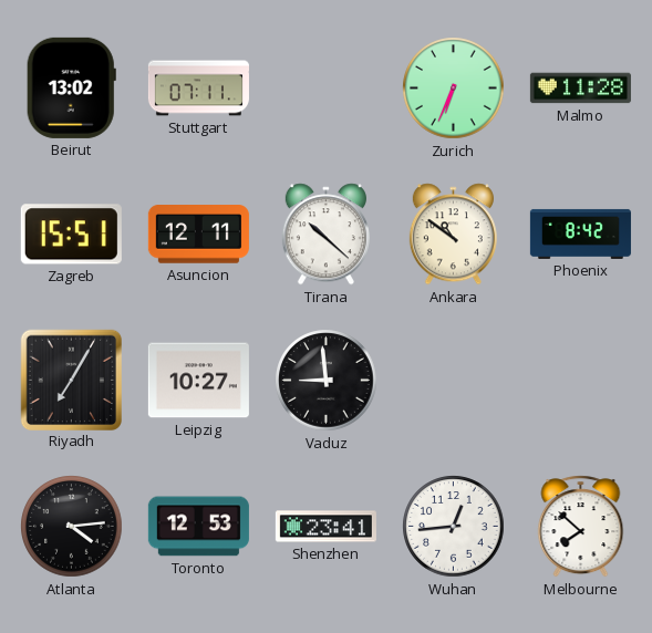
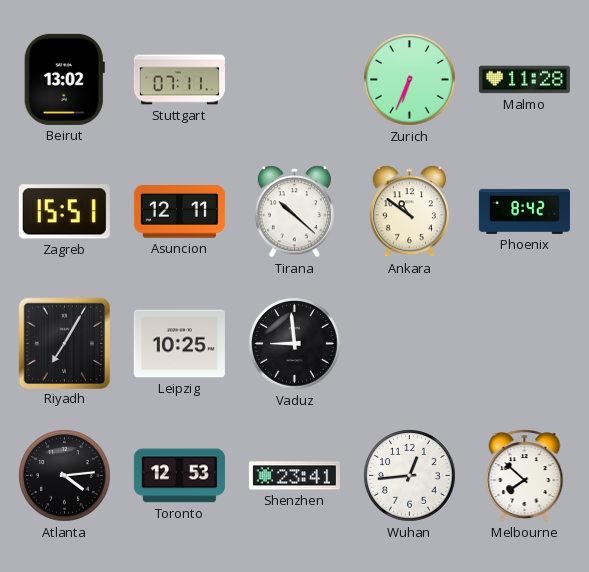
Leipzig: 10:27 -> 10:25
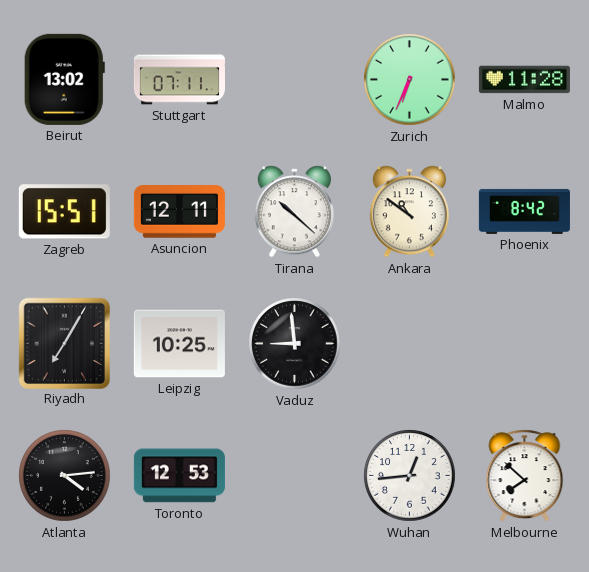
Shenzhen: 23:41 -> none
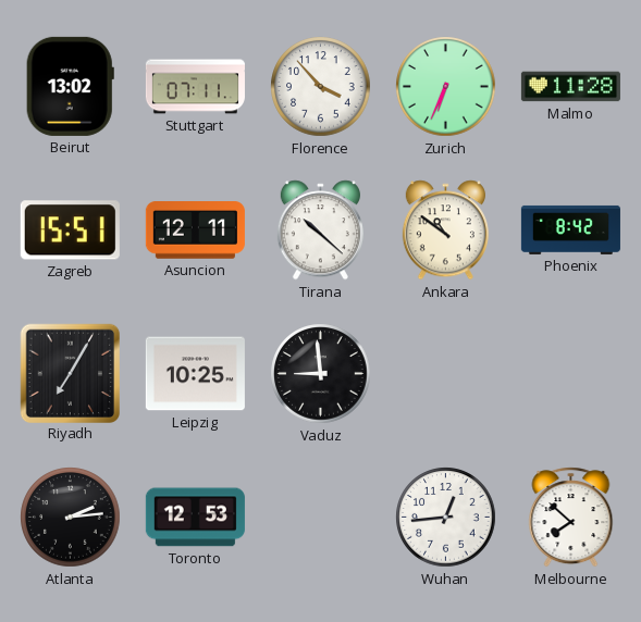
Florence: none -> 3:53
Atlanta: 4:14 -> 2:14
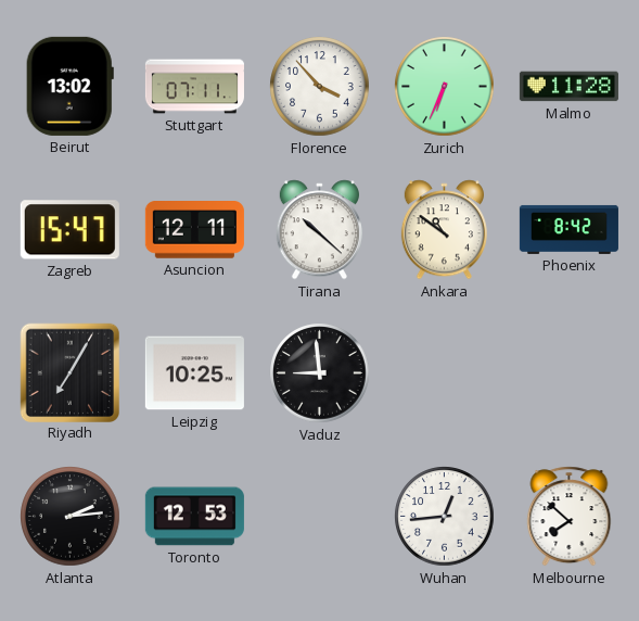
Zagreb: 15:51 -> 15:47
